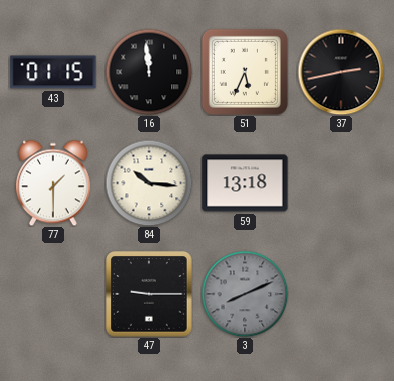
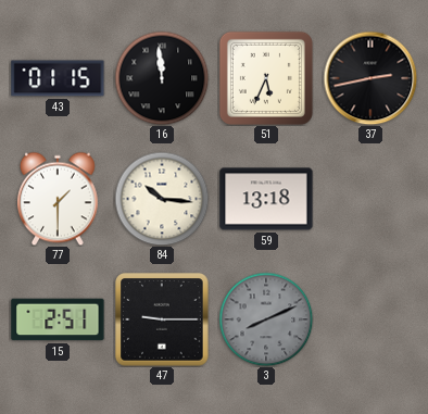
15: none -> 2:51
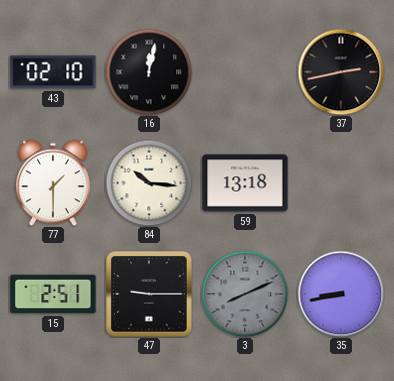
43: 01:15 -> 02:10
16: 11:59 -> 12:02
51: 5:34 -> none
35: none -> 8:43
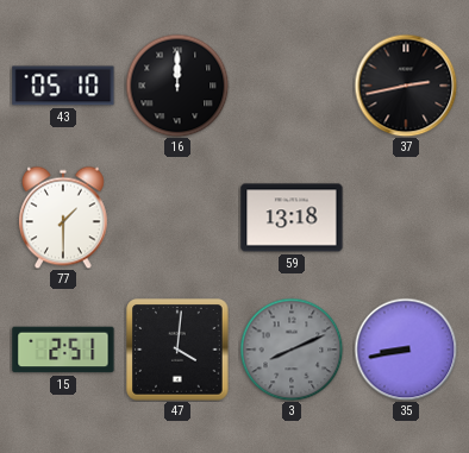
43: 02:10 -> 05:10
16: 12:02 -> 12:00
84: 10:16 -> none
47: 9:15 -> 4:01
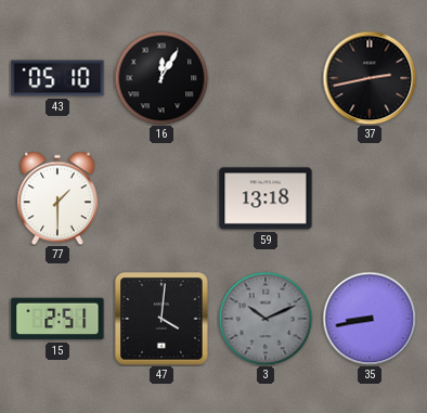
16: 12:00 -> 12:05
3: 8:11 -> 10:11
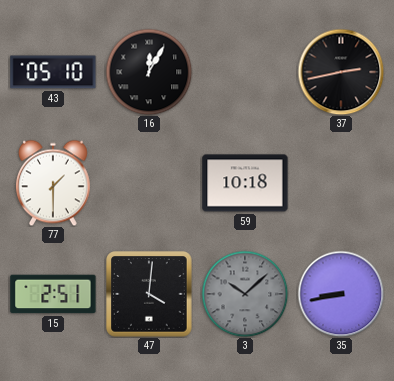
59: 13:18 -> 10:18
3: 10:11 -> 10:08
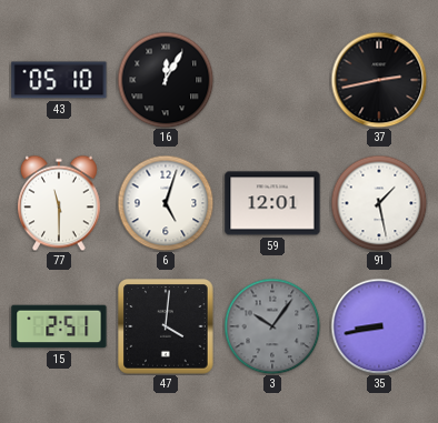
77: 1:30 -> 11:30
6: none -> 5:03
59: 10:18 -> 12:01
91: none -> 1:28
3: 10:08 -> 10:06
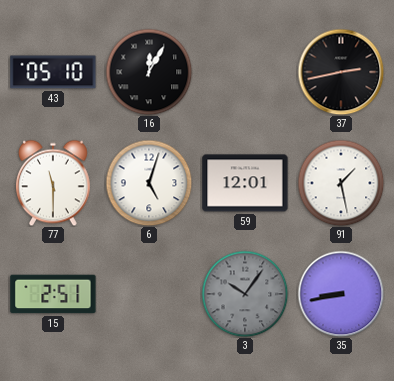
47: 4:01 -> none
